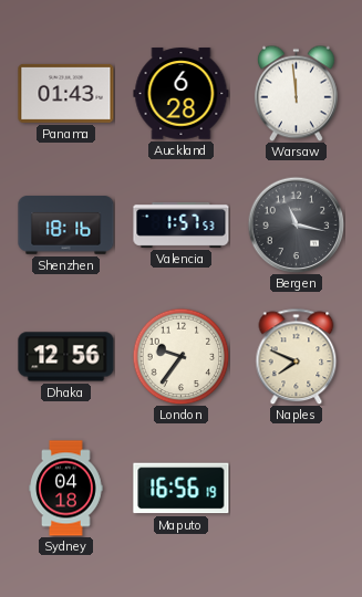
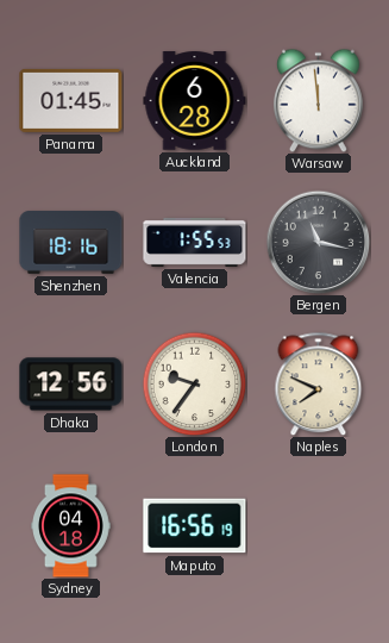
Panama: 01:43 -> 01:45
Valencia: 1:57 -> 1:55
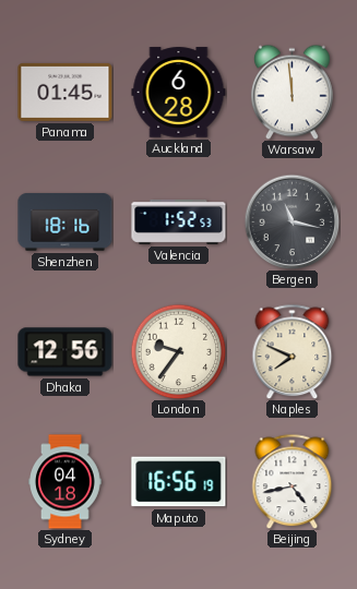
Valencia: 1:55 -> 1:52
Beijing: none -> 4:43
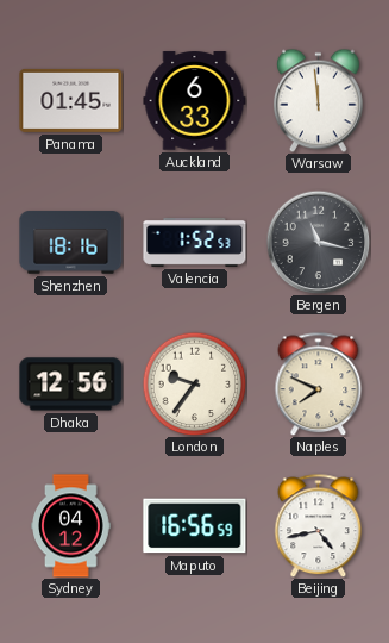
Auckland: 6:28 -> 6:33
Sydney: 04:18 -> 04:12
Maputo: 16:56:19 -> 16:56:59
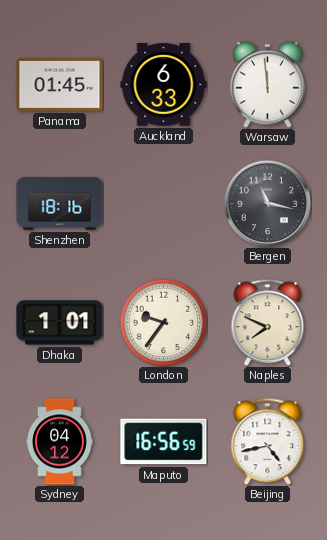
Valencia: 1:52 -> none
Dhaka: 12:56 -> 1:01
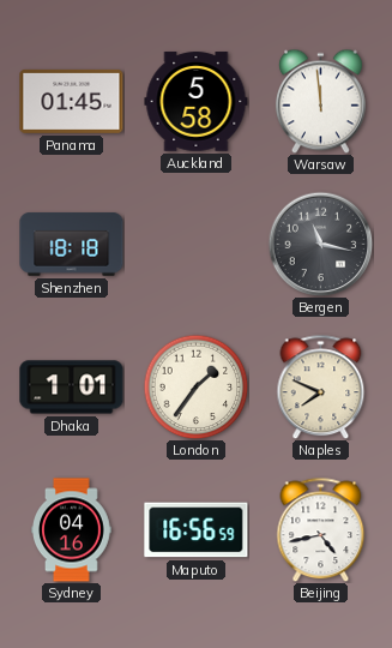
Auckland: 6:33 -> 5:58
Shenzhen: 18:16 -> 18:18
London: 9:36 -> 1:36
Sydney: 04:12 -> 04:16
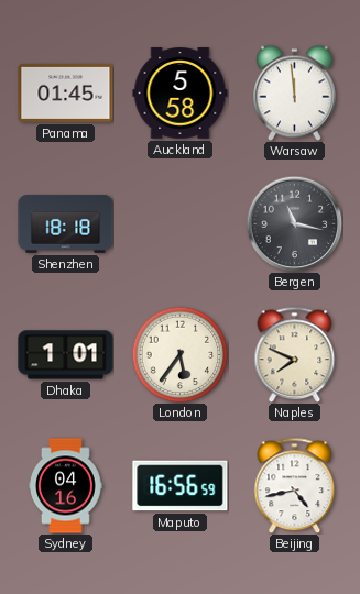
London: 1:36 -> 5:36
